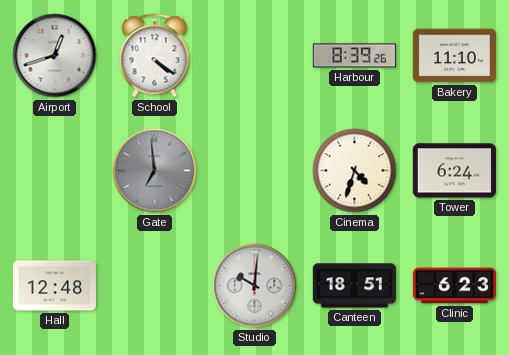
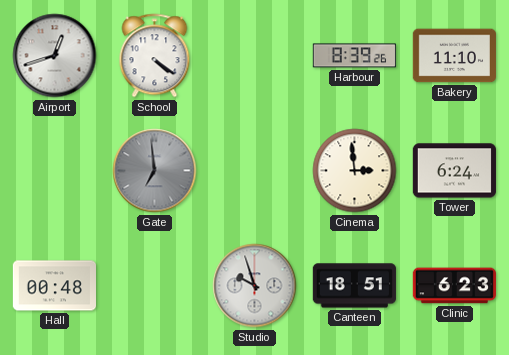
Cinema: 4:33 -> 2:59
Hall: 12:48 -> 00:48
Studio: 10:01 -> 9:57
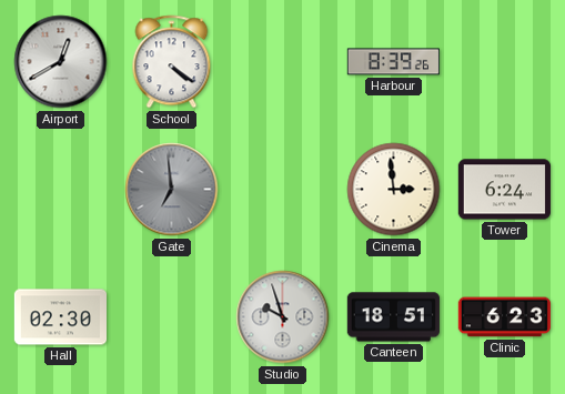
Airport: 12:42 -> 12:40
Bakery: 11:10 -> none
Hall: 00:48 -> 02:30
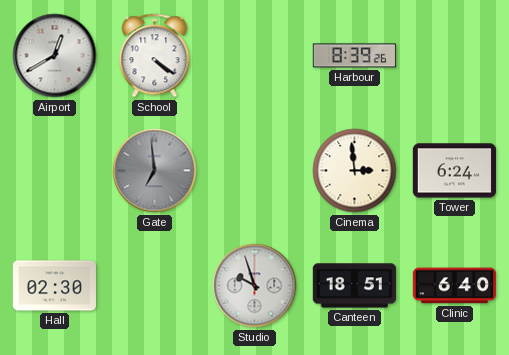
Clinic: 6:23 -> 6:40
